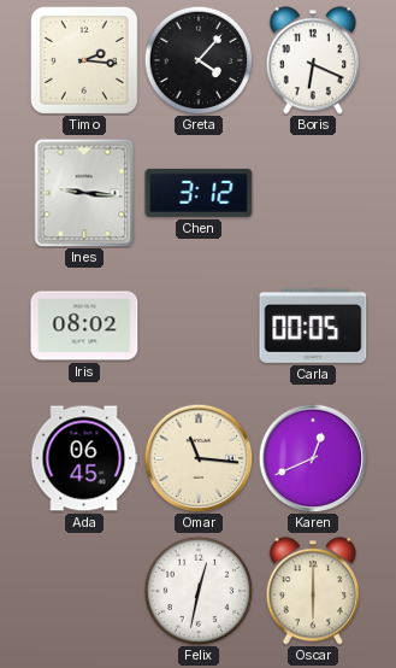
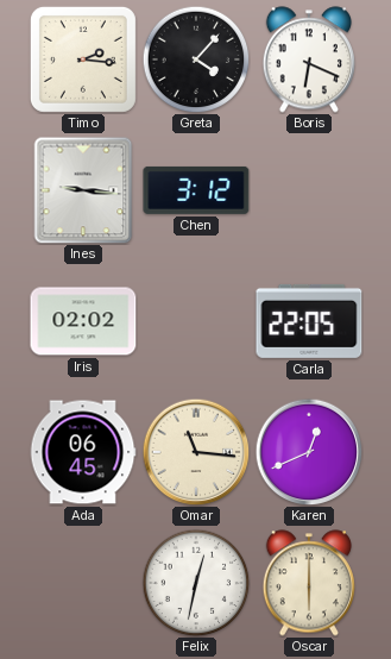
Iris: 08:02 -> 02:02
Carla: 00:05 -> 22:05
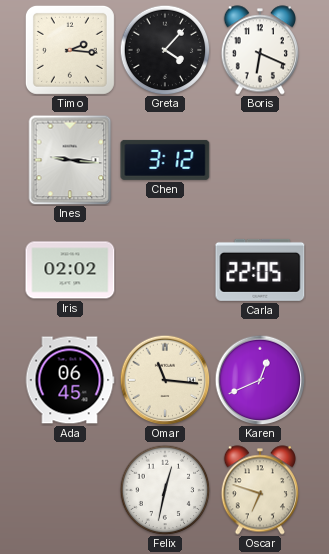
Oscar: 6:00 -> 6:48
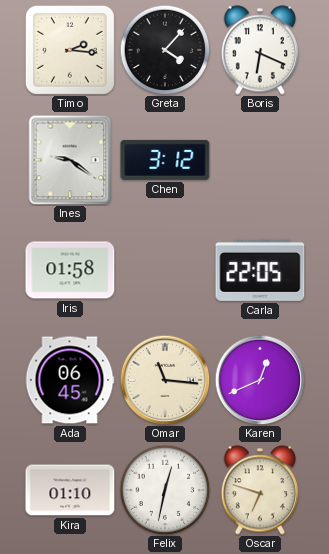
Ines: 9:16 -> 9:21
Iris: 02:02 -> 01:58
Kira: none -> 01:10
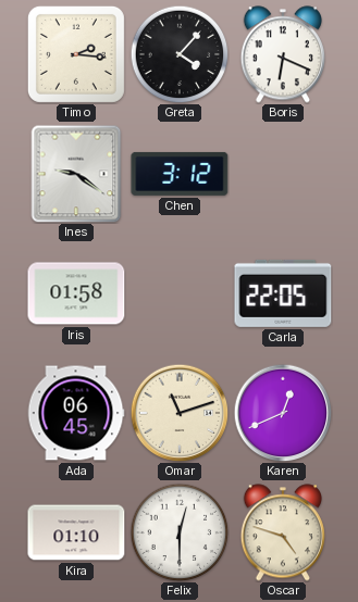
Omar: 11:16 -> 11:12
Felix: 12:32 -> 12:30
Oscar: 6:48 -> 4:48
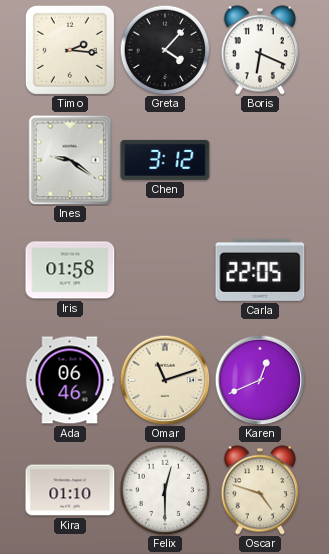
Ada: 06:45 -> 06:46
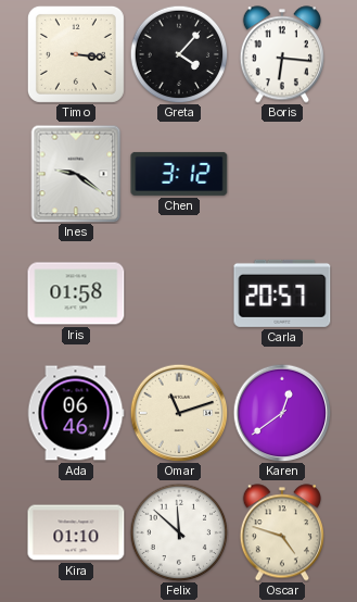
Timo: 2:16 -> 3:16
Boris: 6:19 -> 6:16
Carla: 22:05 -> 20:57
Karen: 12:41 -> 12:39
Felix: 12:30 -> 11:52
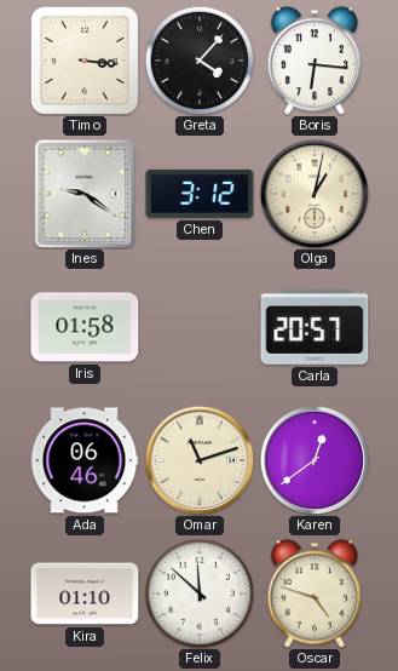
Olga: none -> 1:02
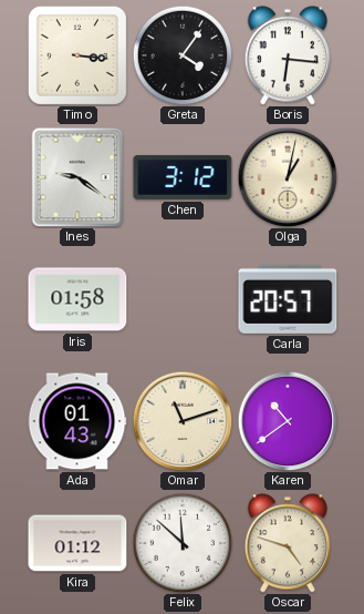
Greta: 4:07 -> 4:06
Ada: 06:46 -> 01:43
Karen: 12:39 -> 10:39
Kira: 01:10 -> 01:12
